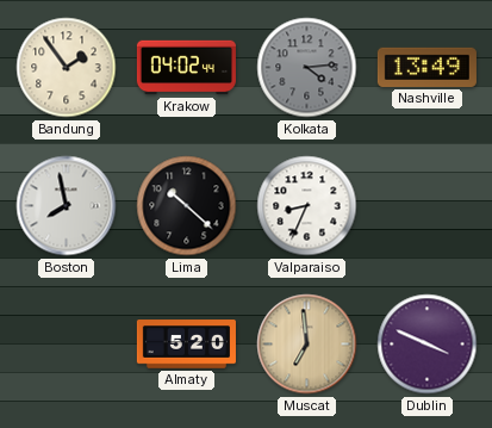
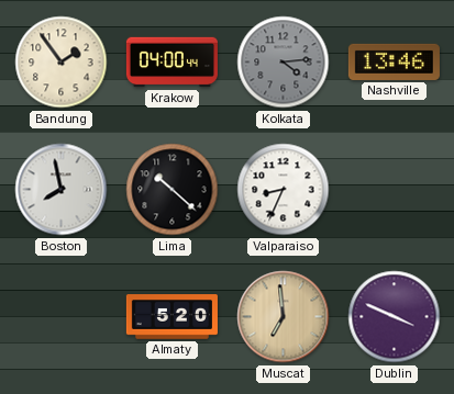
Krakow: 04:02 -> 04:00
Nashville: 13:49 -> 13:46
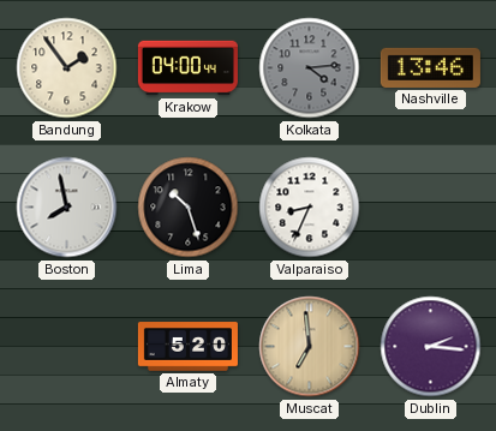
Lima: 10:22 -> 10:27
Dublin: 3:49 -> 2:16
